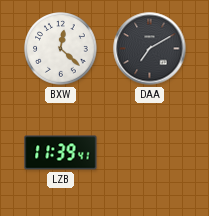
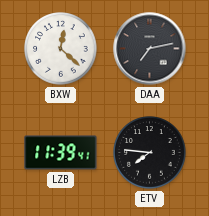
DAA: 7:10 -> 7:13
ETV: none -> 7:46
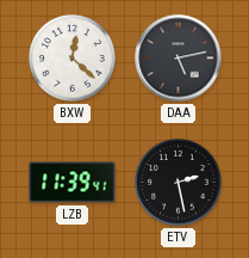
DAA: 7:13 -> 5:13
ETV: 7:46 -> 2:28
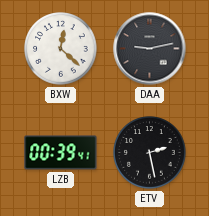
DAA: 5:13 -> 9:13
LZB: 11:39 -> 00:39
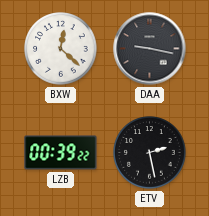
DAA: 9:13 -> 9:17
LZB: 00:39:41 -> 00:39:22
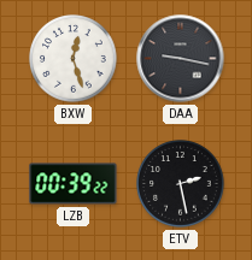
BXW: 12:22 -> 12:27
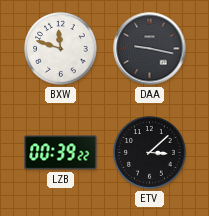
BXW: 12:27 -> 11:48
ETV: 2:28 -> 3:08
